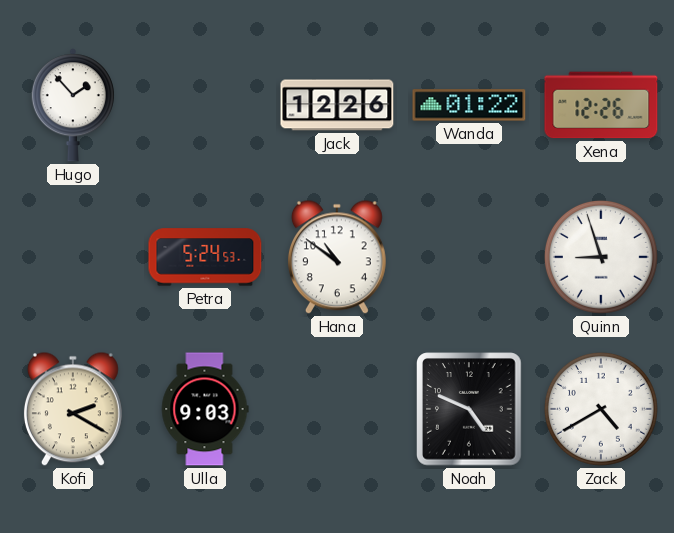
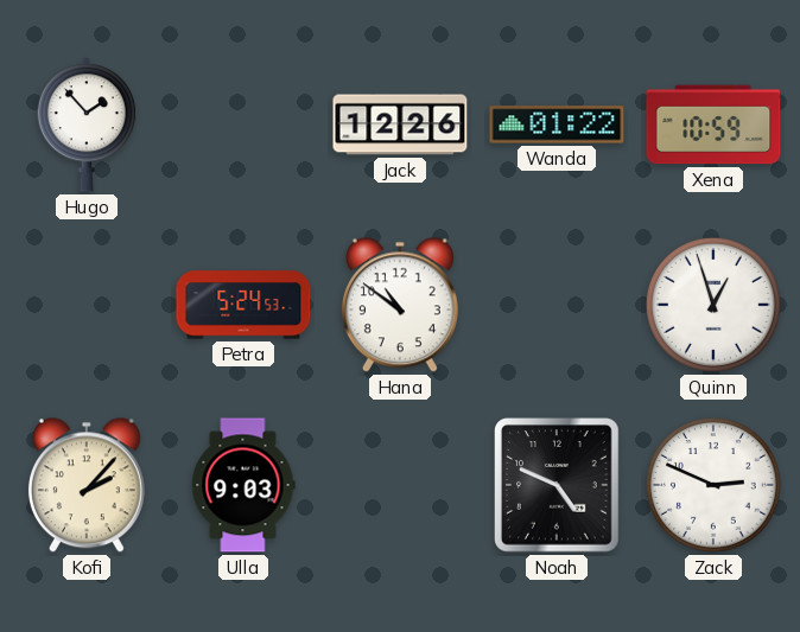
Xena: 12:26 -> 10:59
Quinn: 8:57 -> 12:57
Kofi: 2:20 -> 2:07
Zack: 4:40 -> 2:49
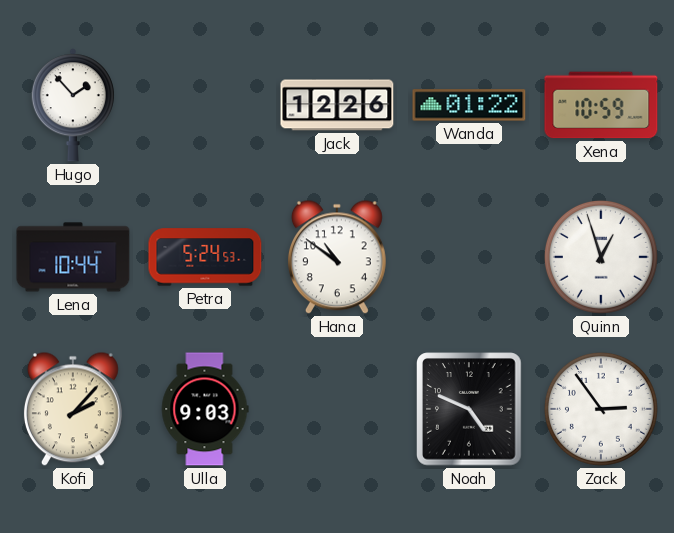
Lena: none -> 10:44
Zack: 2:49 -> 2:54
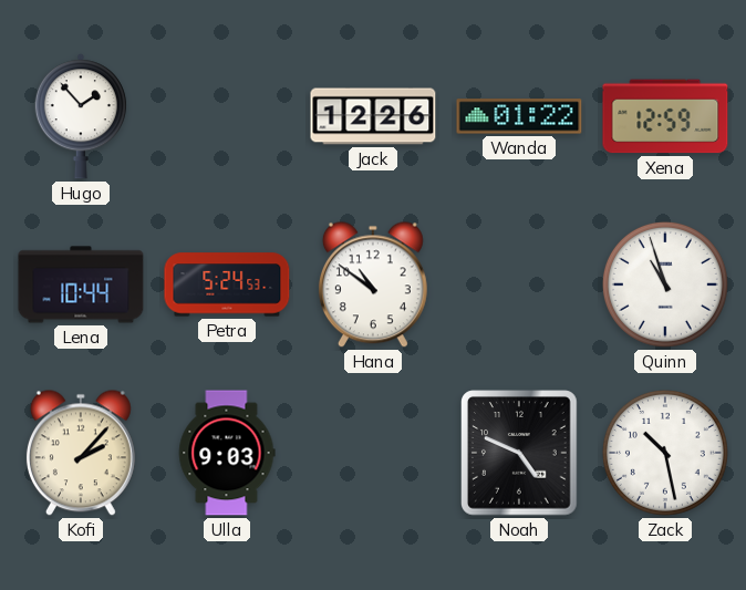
Xena: 10:59 -> 12:59
Quinn: 12:57 -> 10:57
Zack: 2:54 -> 10:28
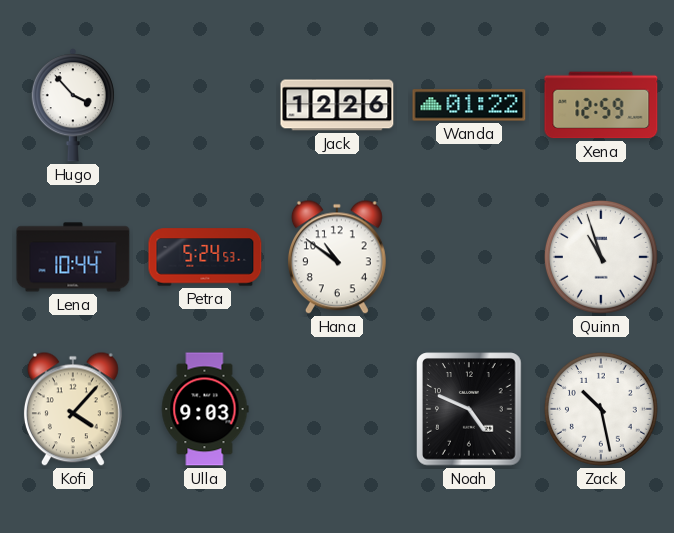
Hugo: 1:53 -> 3:53
Kofi: 2:07 -> 4:07
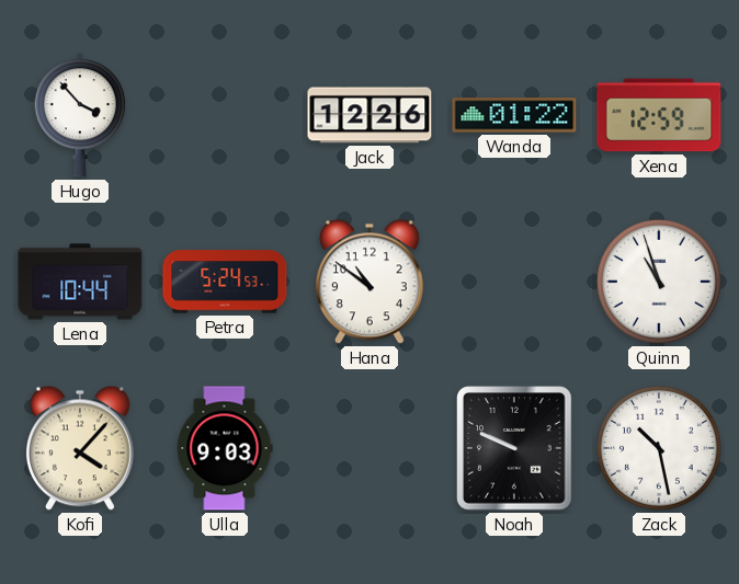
Noah: 4:49 -> 9:49
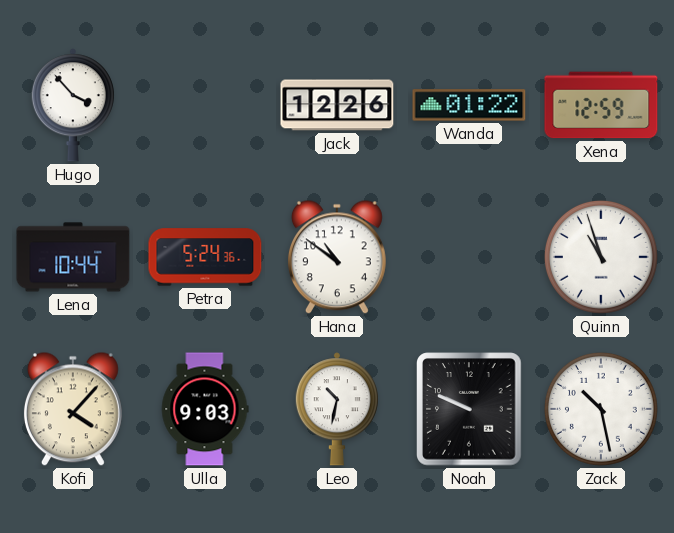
Petra: 5:24:53 -> 5:24:36
Leo: none -> 10:32
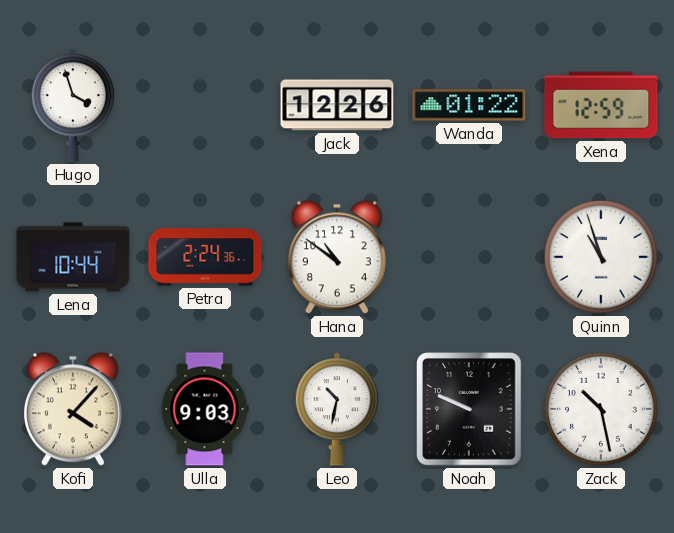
Hugo: 3:53 -> 3:57
Petra: 5:24 -> 2:24
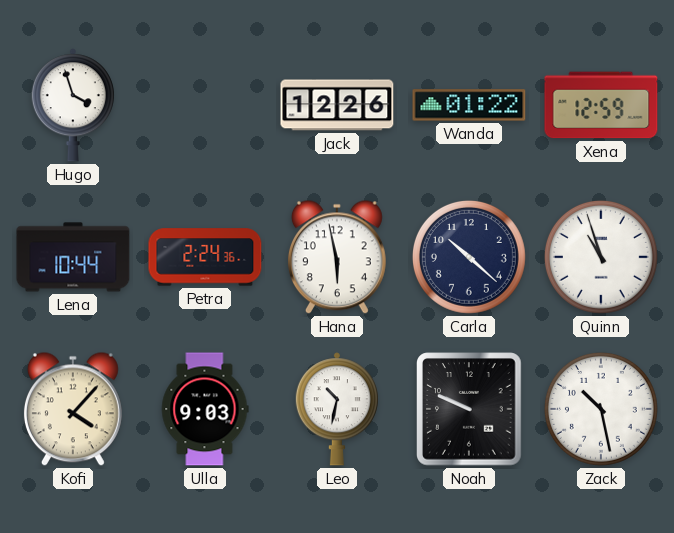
Hana: 10:51 -> 5:58
Carla: none -> 10:22
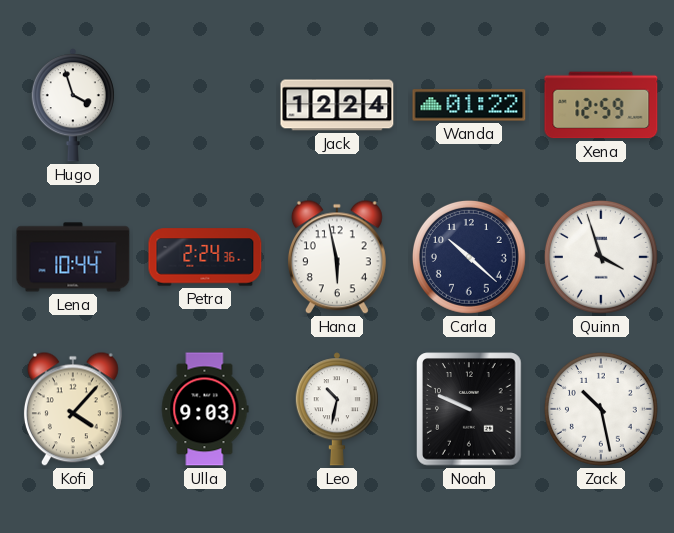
Jack: 12:26 -> 12:24
Quinn: 10:57 -> 3:57
